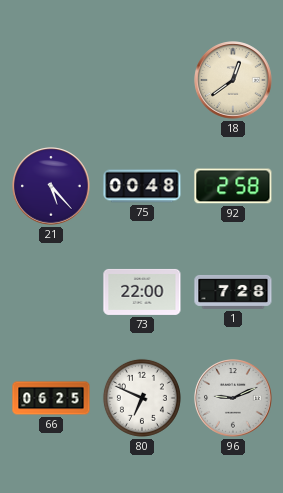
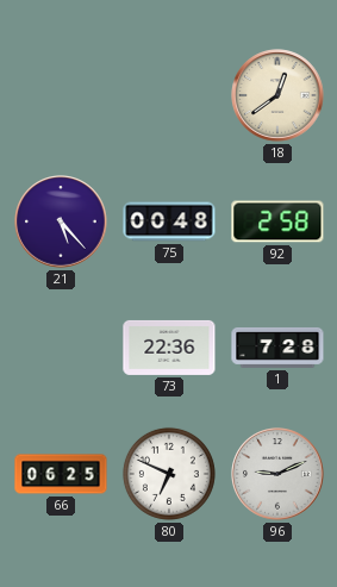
73: 22:00 -> 22:36
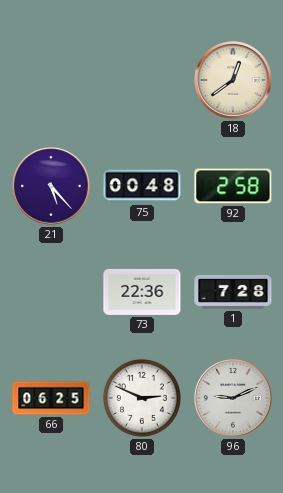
80: 6:49 -> 2:49
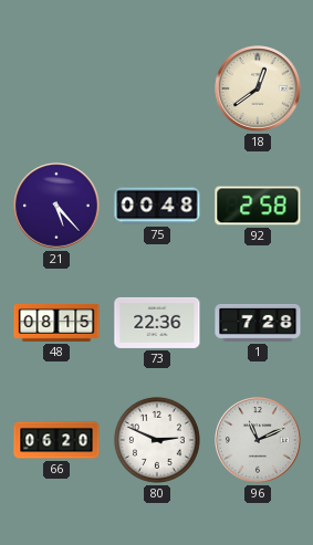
48: none -> 08:15
66: 06:25 -> 06:20
96: 9:11 -> 11:11
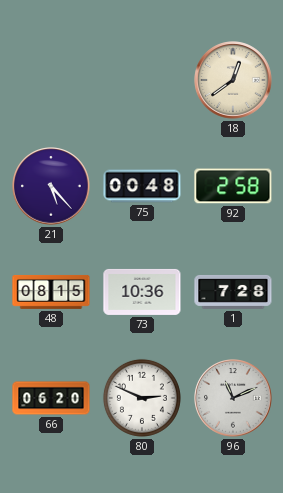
73: 22:36 -> 10:36
